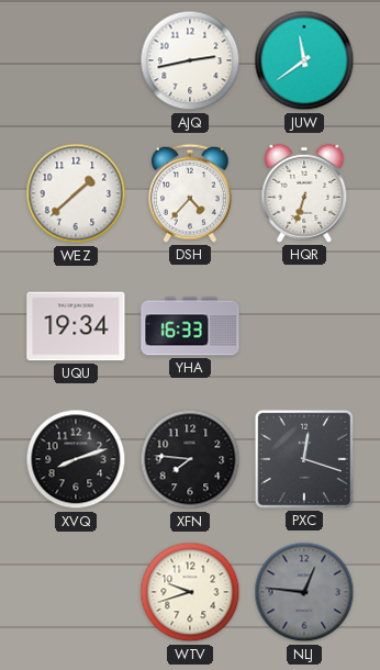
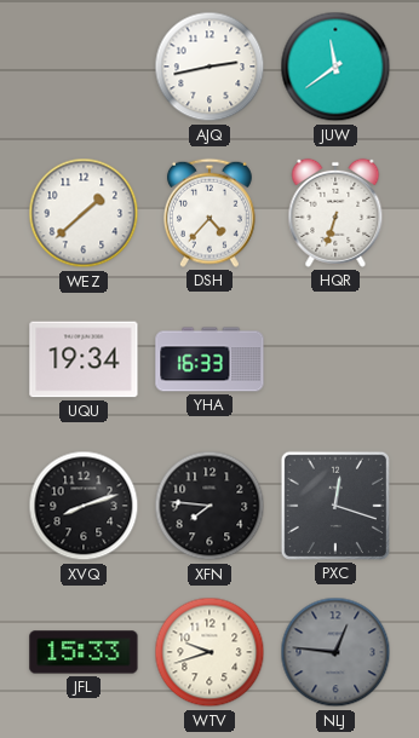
JFL: none -> 15:33
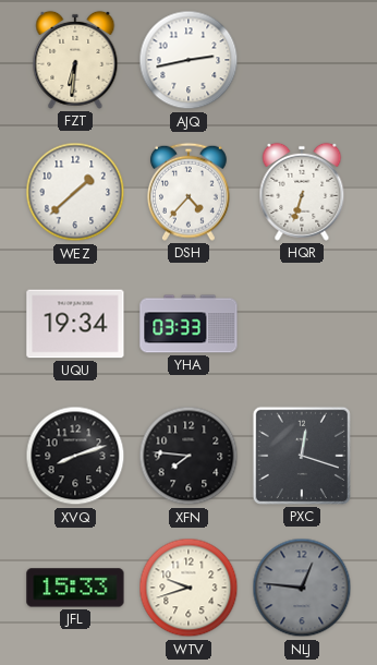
FZT: none -> 6:31
JUW: 11:39 -> none
YHA: 16:33 -> 03:33
